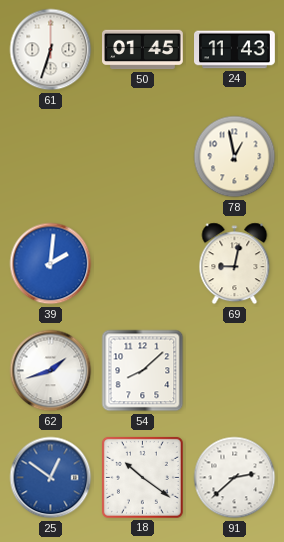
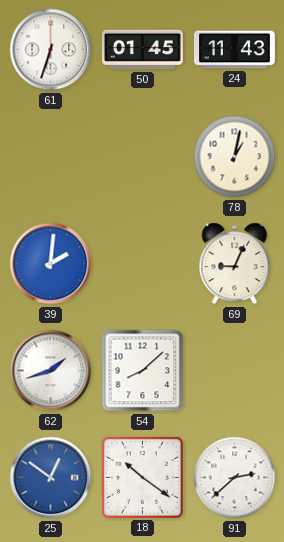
78: 12:58 -> 1:02
69: 9:02 -> 9:04
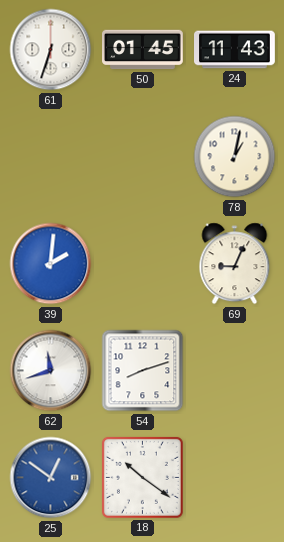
62: 1:42 -> 11:42
54: 8:08 -> 8:12
91: 2:38 -> none
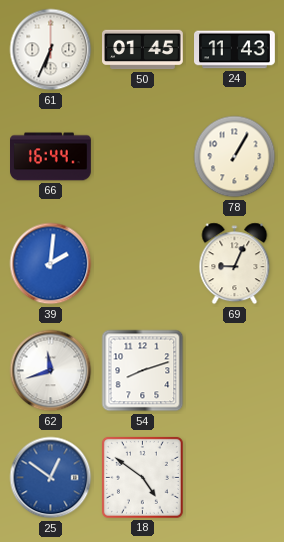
61: 6:33 -> 6:34
66: none -> 16:44
78: 1:02 -> 1:05
18: 10:21 -> 4:51
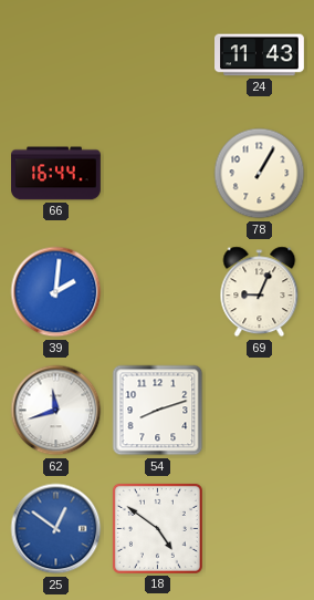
61: 6:34 -> none
50: 01:45 -> none
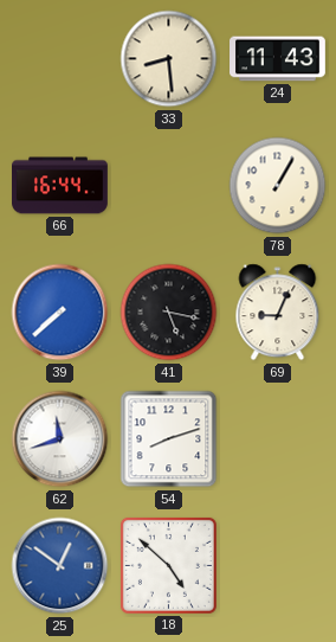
33: none -> 8:29
39: 2:01 -> 7:38
41: none -> 5:17
18: 4:51 -> 4:52
